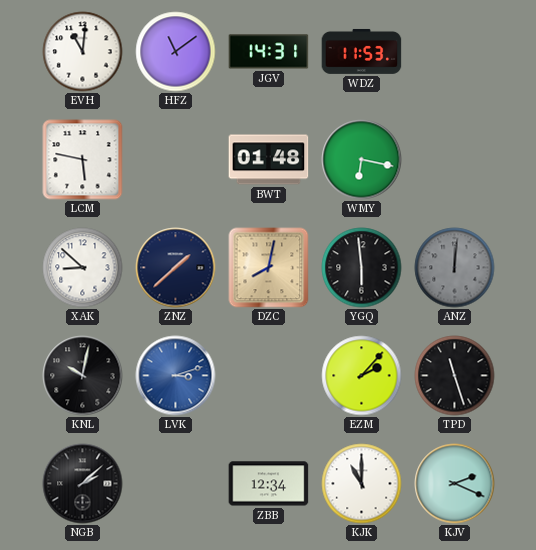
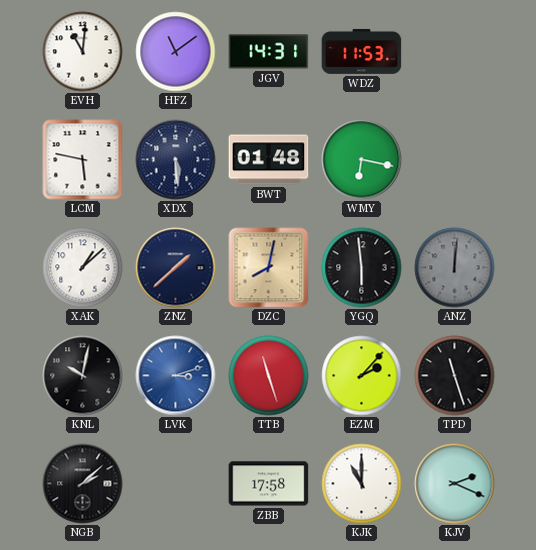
XDX: none -> 5:29
XAK: 8:52 -> 1:08
TTB: none -> 11:27
ZBB: 12:34 -> 17:58
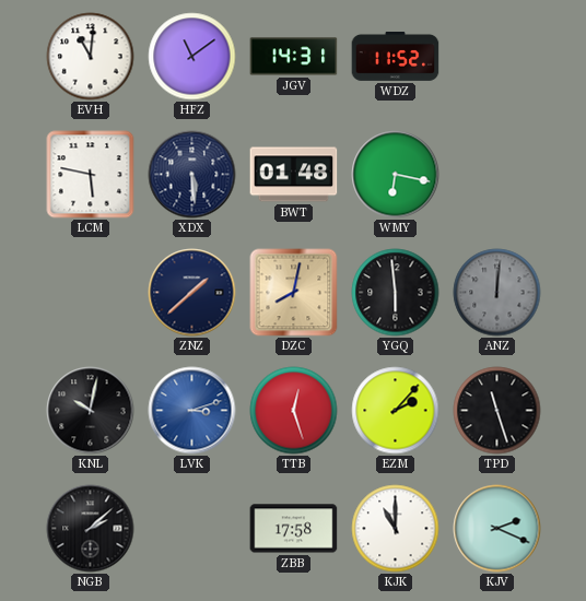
WDZ: 11:53 -> 11:52
XAK: 1:08 -> none
TTB: 11:27 -> 12:27
